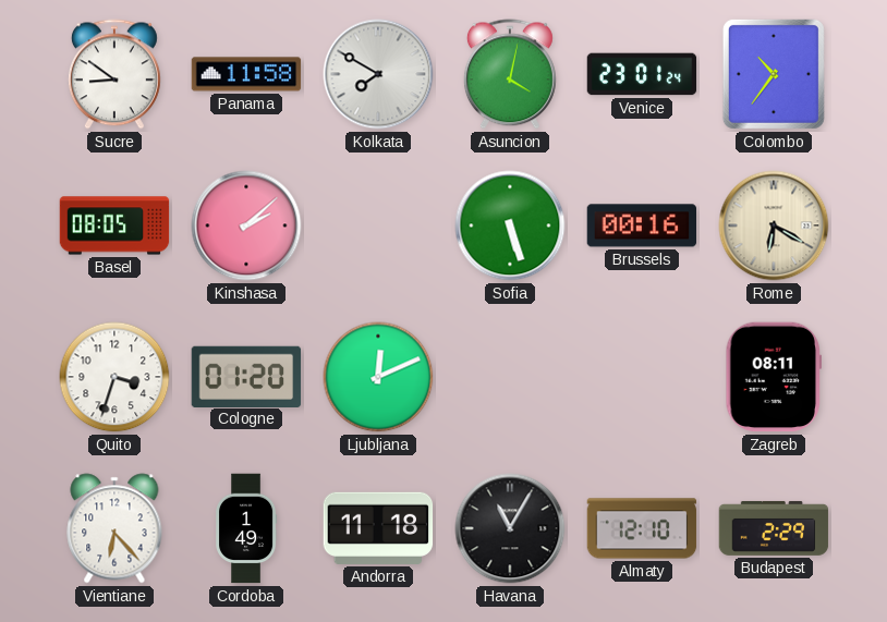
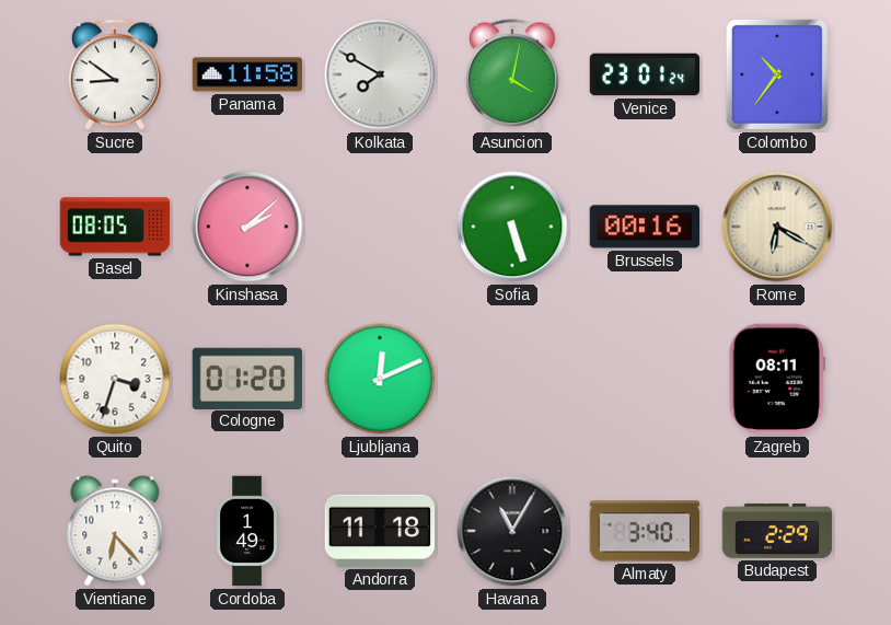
Almaty: 12:10 -> 3:40
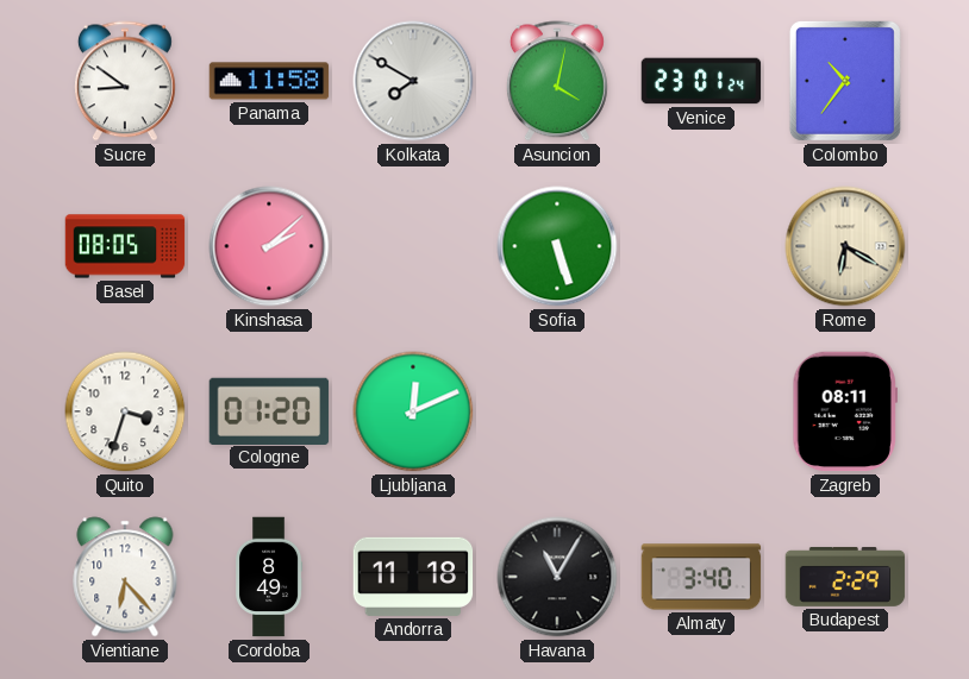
Brussels: 00:16 -> none
Cordoba: 1:49 -> 8:49
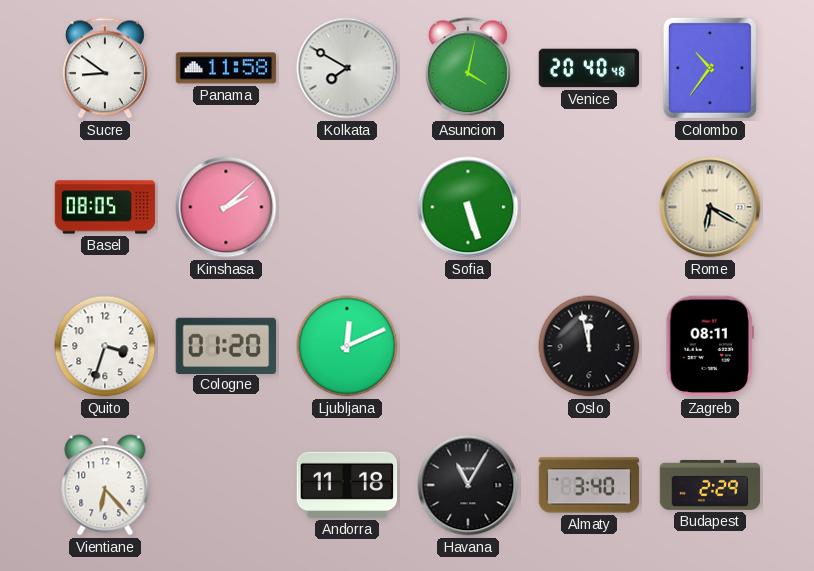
Venice: 23:01 -> 20:40
Oslo: none -> 11:58
Cordoba: 8:49 -> none
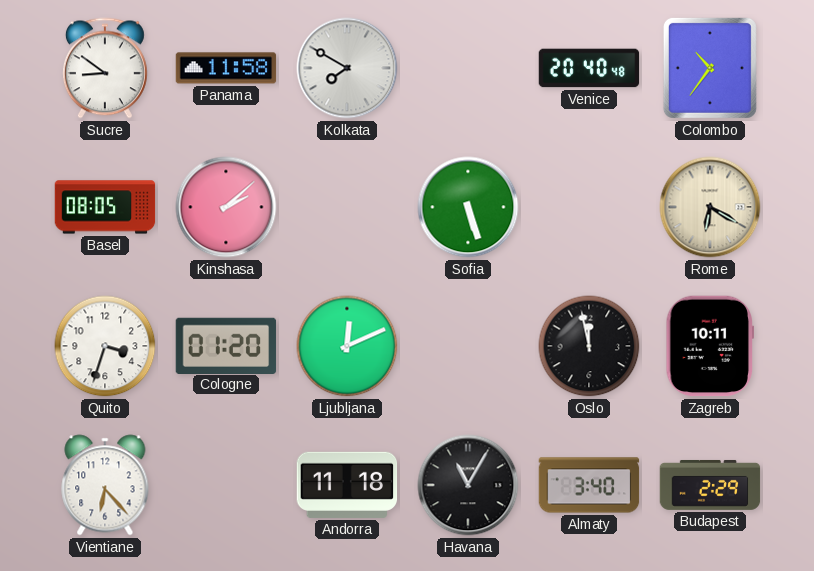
Asuncion: 4:02 -> none
Zagreb: 08:11 -> 10:11
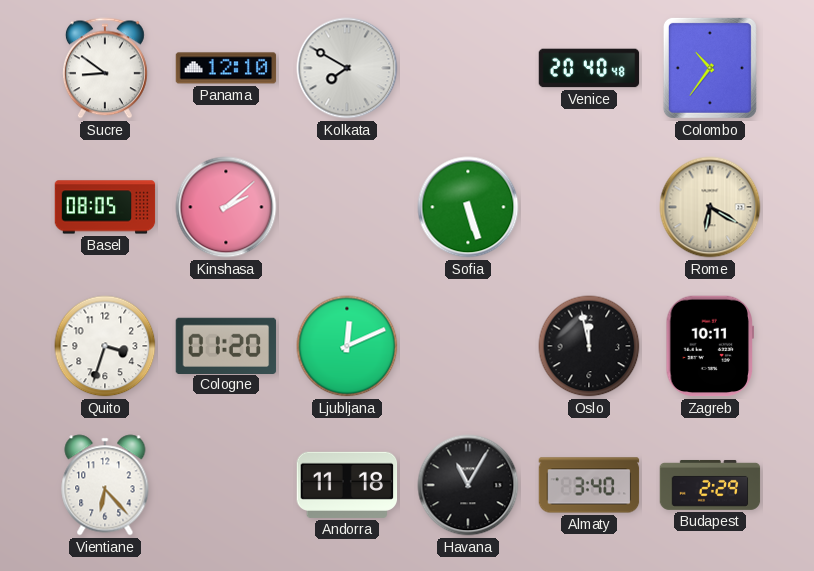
Panama: 11:58 -> 12:10
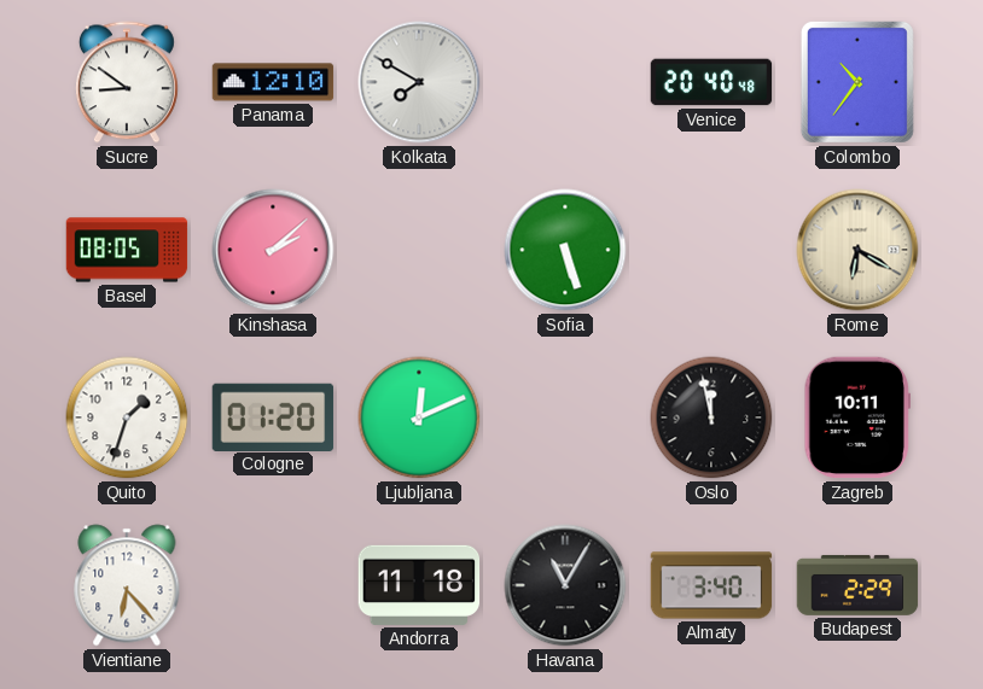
Quito: 3:33 -> 1:33
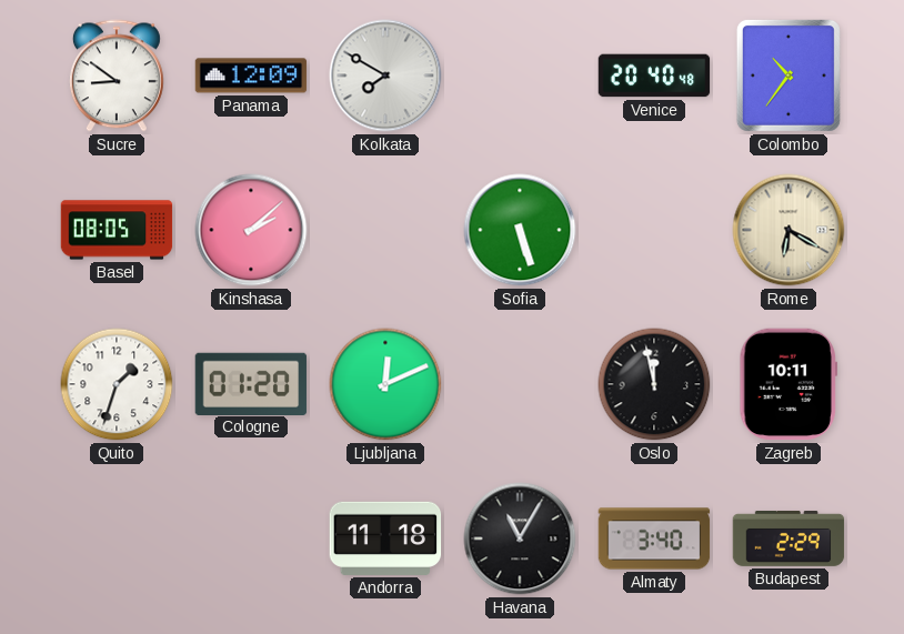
Panama: 12:10 -> 12:09
Vientiane: 6:23 -> none
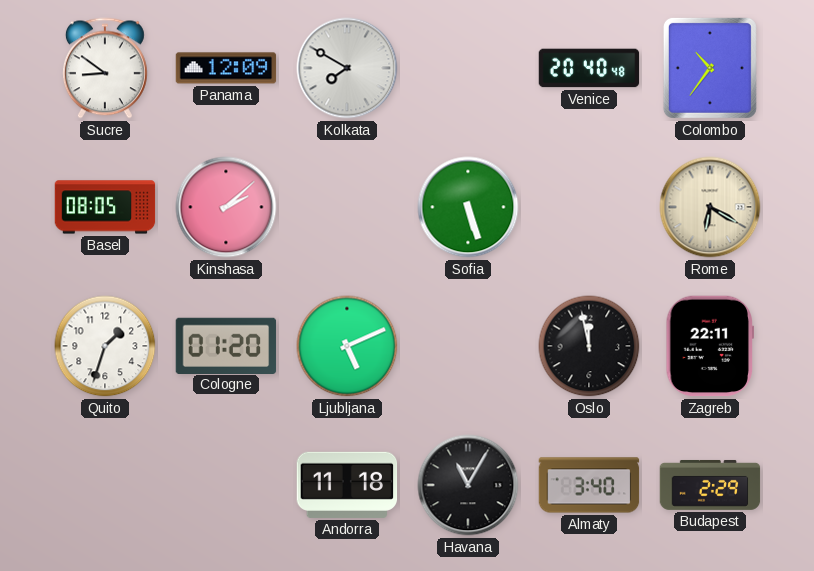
Ljubljana: 12:11 -> 5:11
Zagreb: 10:11 -> 22:11
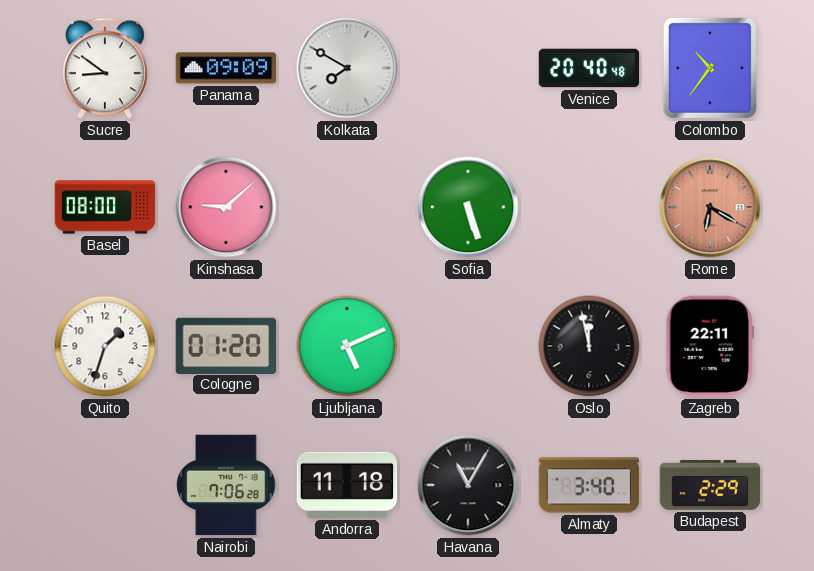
Panama: 12:09 -> 09:09
Basel: 08:05 -> 08:00
Kinshasa: 2:08 -> 9:08
Rome dial: cream -> salmon
Nairobi: none -> 7:06
